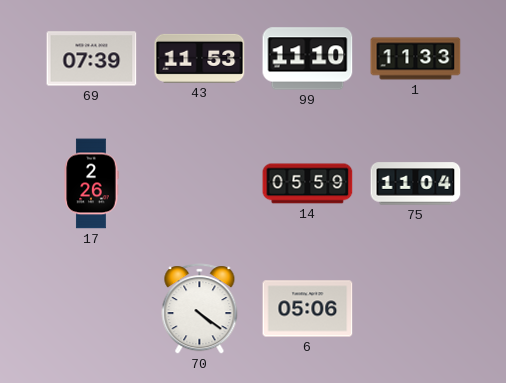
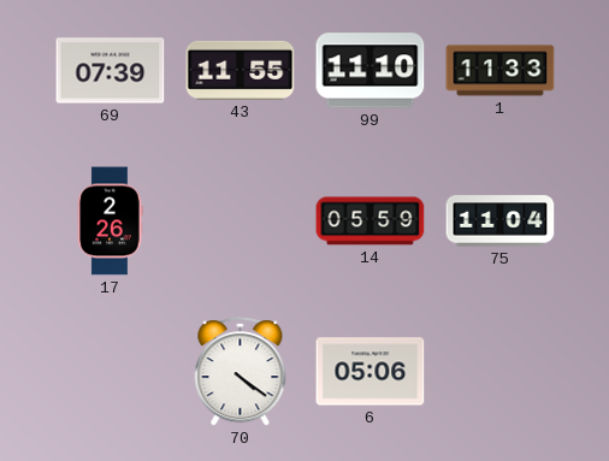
43: 11:53 -> 11:55
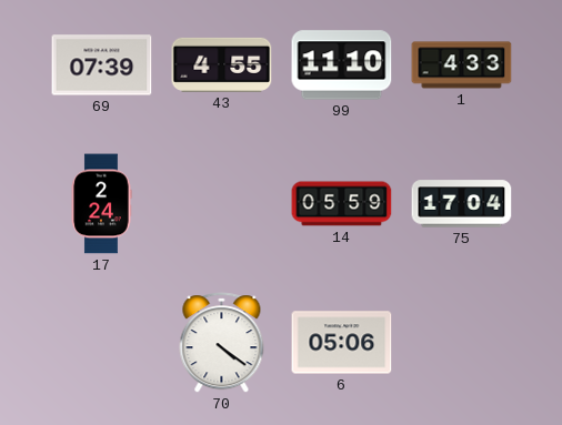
43: 11:55 -> 4:55
1: 11:33 -> 4:33
17: 2:26 -> 2:24
75: 11:04 -> 17:04
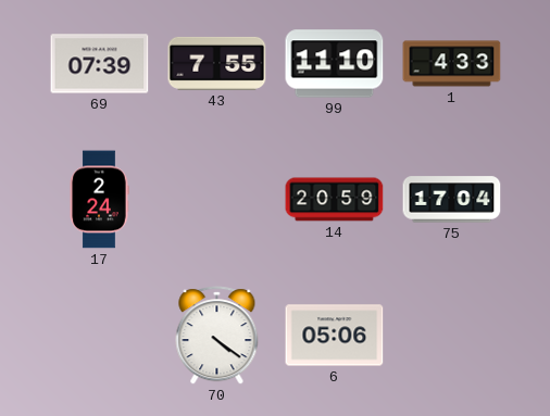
43: 4:55 -> 7:55
14: 05:59 -> 20:59
